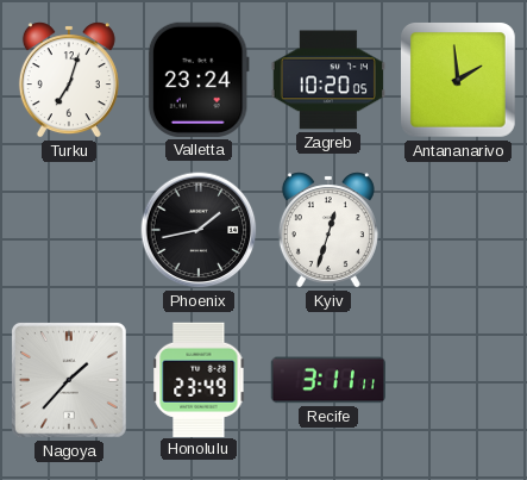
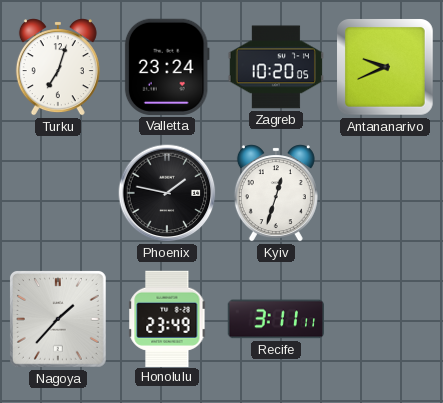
Antananarivo: 1:59 -> 9:41
Phoenix: 1:43 -> 1:47
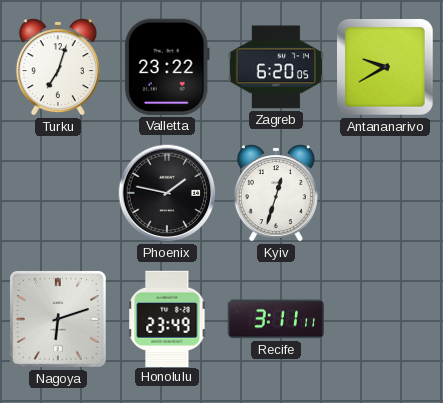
Valletta: 23:24 -> 23:22
Zagreb: 10:20 -> 6:20
Antananarivo: 9:41 -> 9:40
Nagoya: 1:37 -> 6:12
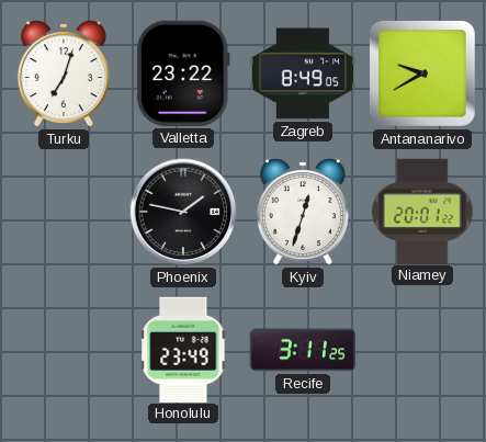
Zagreb: 6:20 -> 8:49
Niamey: none -> 20:01
Nagoya: 6:12 -> none
Recife: 3:11:11 -> 3:11:25
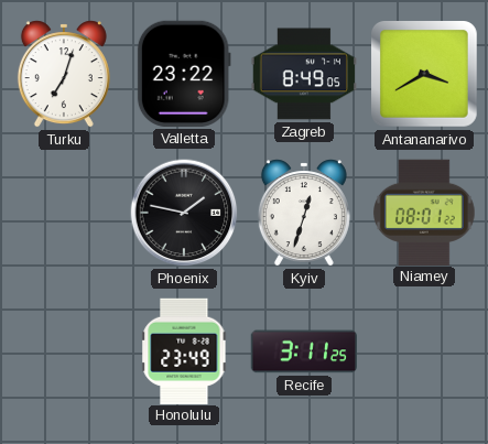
Antananarivo: 9:40 -> 3:40
Niamey: 20:01 -> 08:01
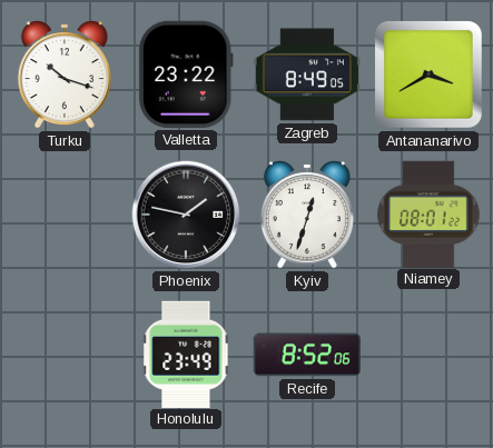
Turku: 7:03 -> 10:18
Recife: 3:11 -> 8:52
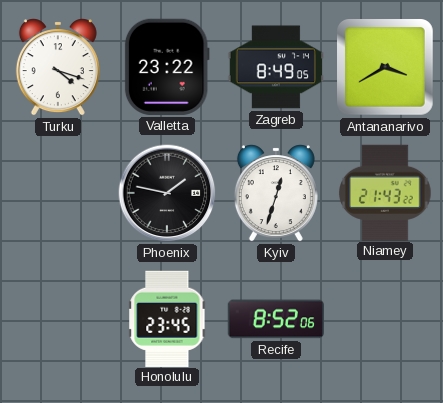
Turku: 10:18 -> 4:18
Niamey: 08:01 -> 21:43
Honolulu: 23:49 -> 23:45
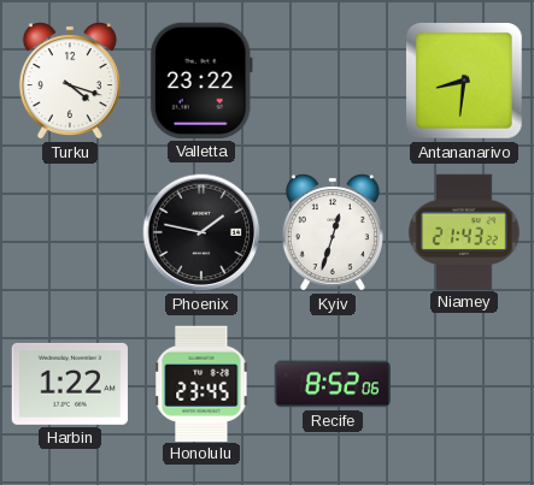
Zagreb: 8:49 -> none
Antananarivo: 3:40 -> 8:31
Harbin: none -> 1:22
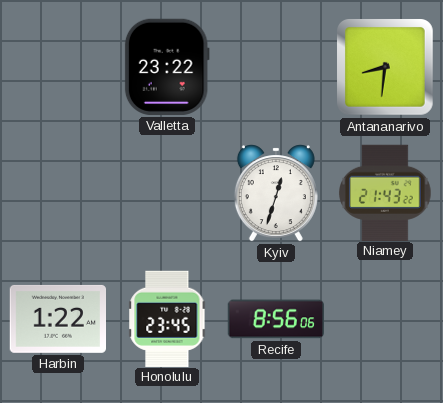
Turku: 4:18 -> none
Phoenix: 1:47 -> none
Recife: 8:52 -> 8:56
